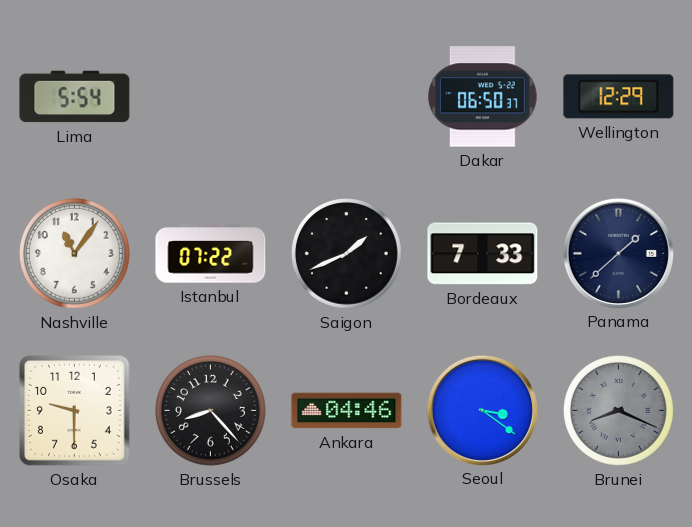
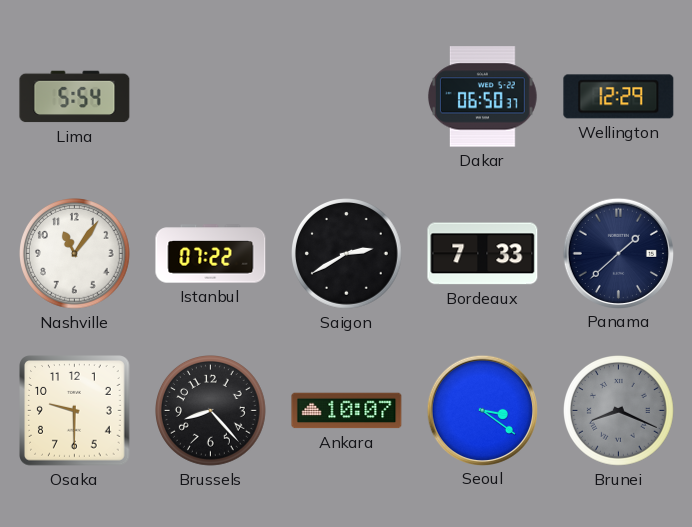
Saigon: 1:41 -> 2:40
Ankara: 04:46 -> 10:07
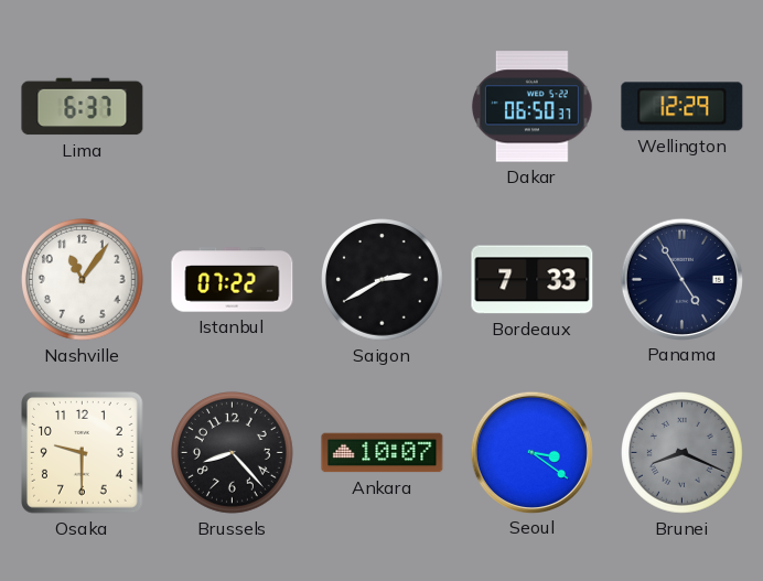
Lima: 5:54 -> 6:37
Panama: 1:38 -> 4:55
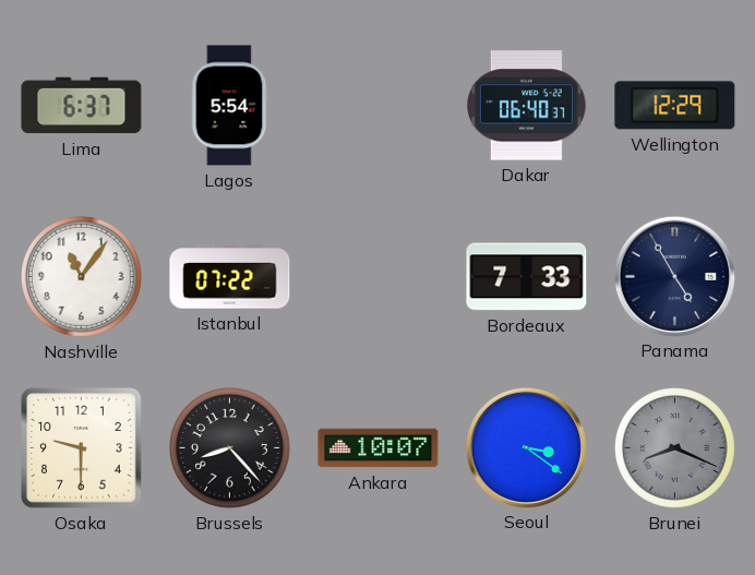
Lagos: none -> 5:54
Dakar: 06:50 -> 06:40
Saigon: 2:40 -> none
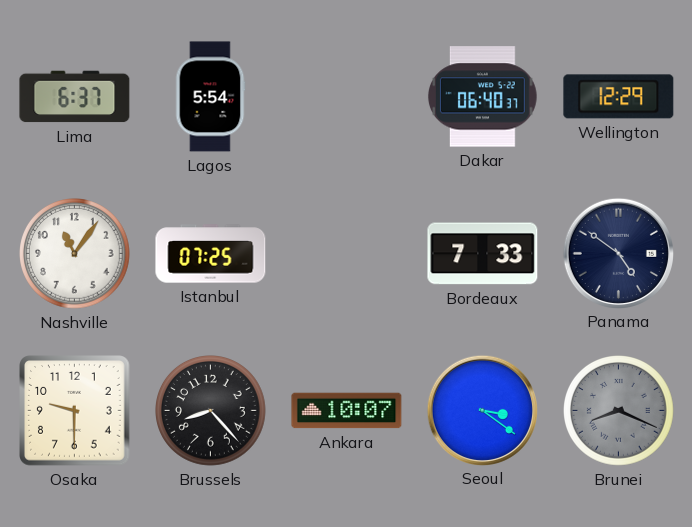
Istanbul: 07:22 -> 07:25
Panama: 4:55 -> 4:51
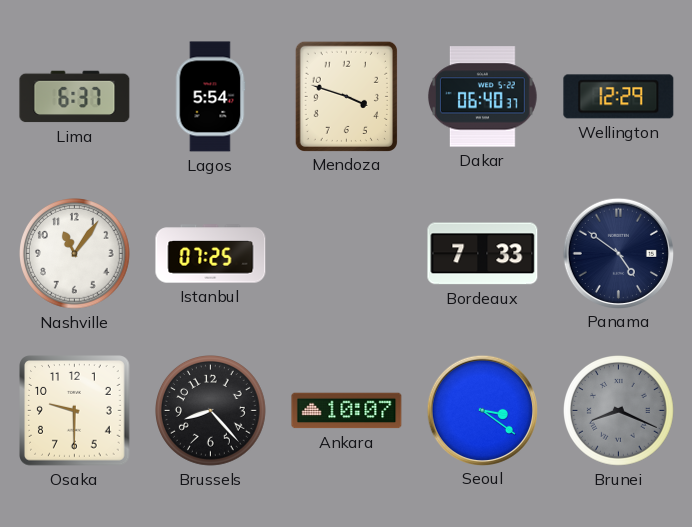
Mendoza: none -> 3:48
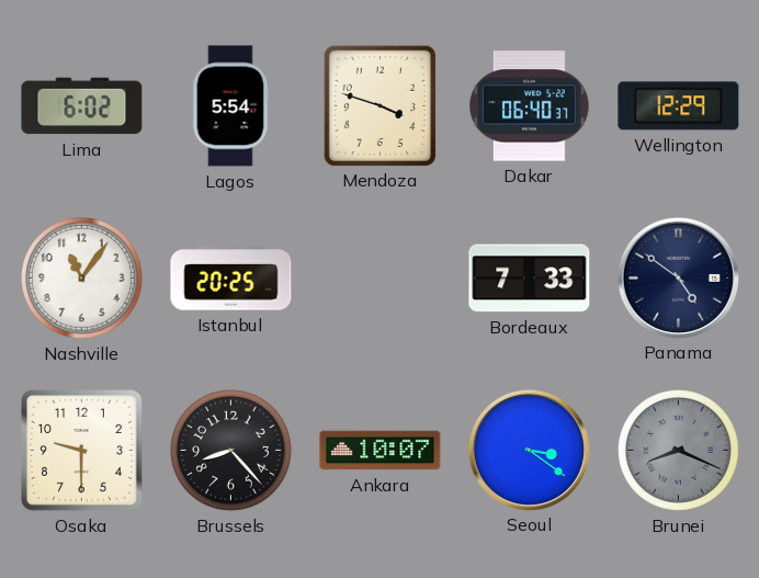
Lima: 6:37 -> 6:02
Istanbul: 07:25 -> 20:25
